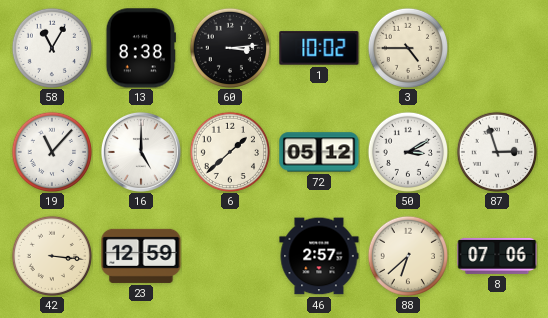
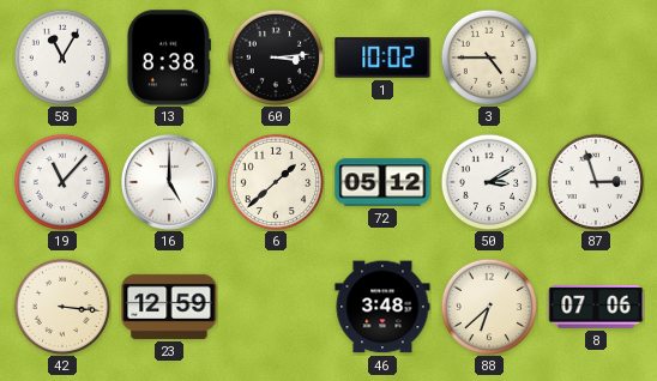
46: 2:57 -> 3:48
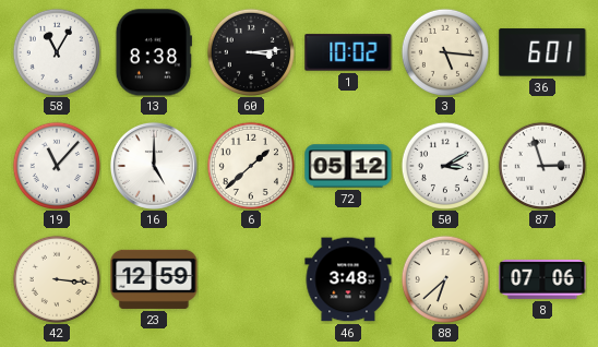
3: 4:45 -> 5:16
36: none -> 6:01
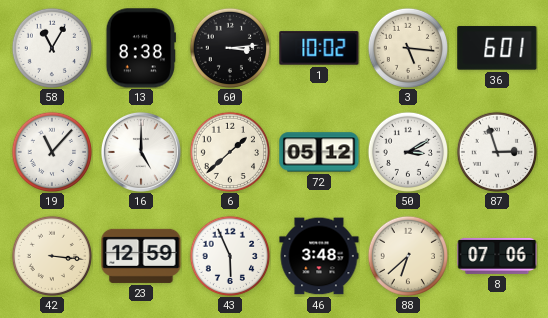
43: none -> 5:56
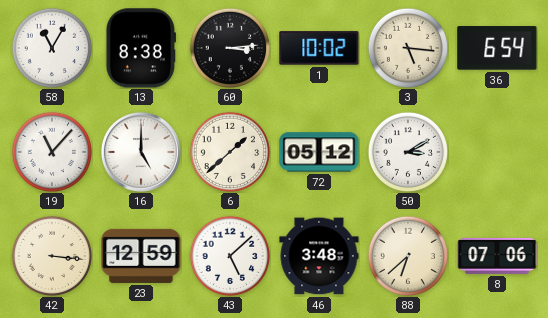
36: 6:01 -> 6:54
87: 2:57 -> none
43: 5:56 -> 5:08
